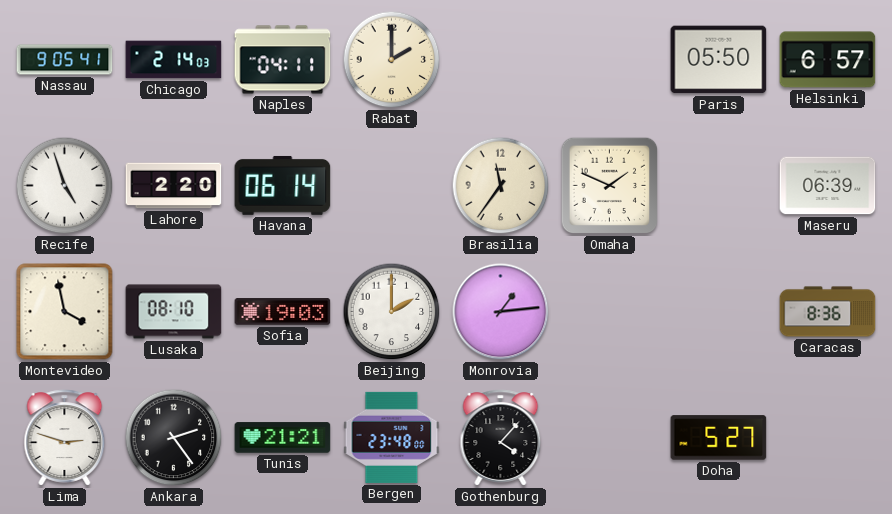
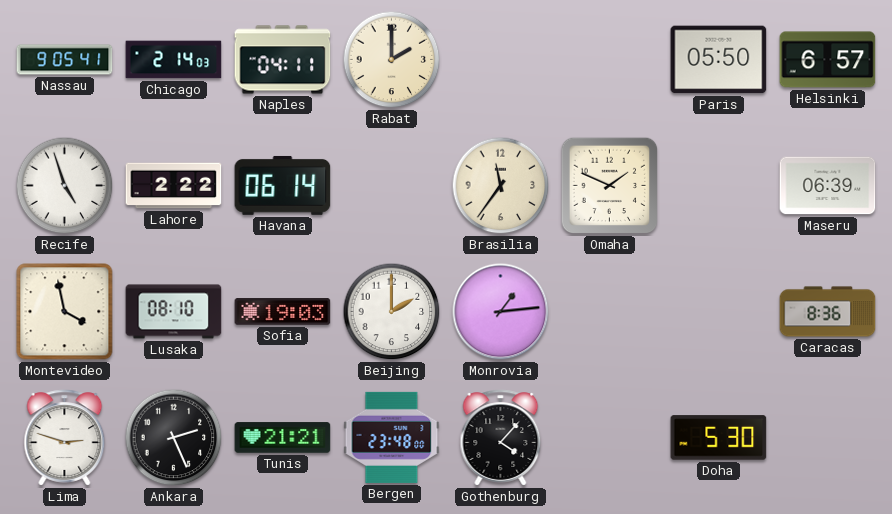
Lahore: 2:20 -> 2:22
Ankara: 2:24 -> 2:26
Doha: 5:27 -> 5:30
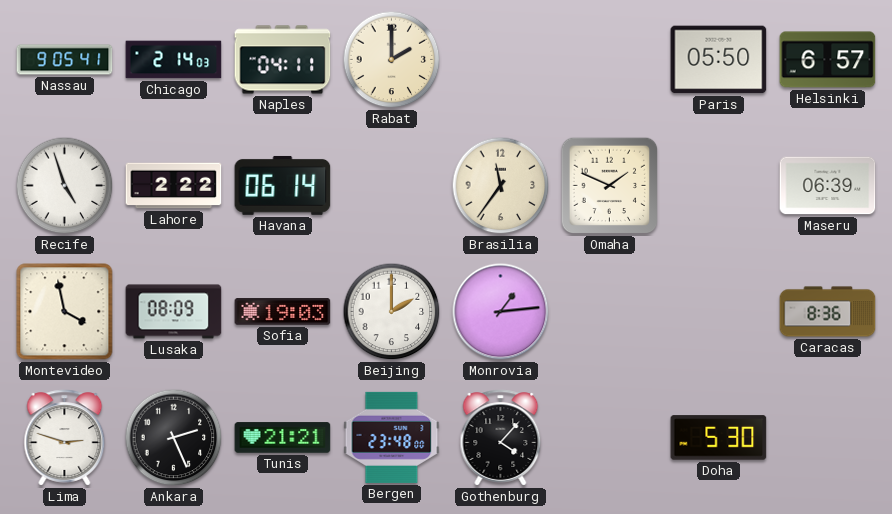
Lusaka: 08:10 -> 08:09
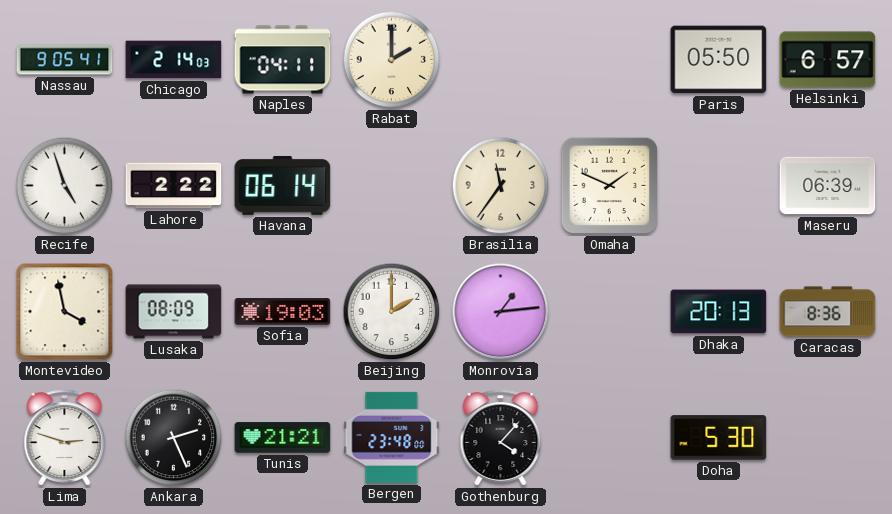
Dhaka: none -> 20:13
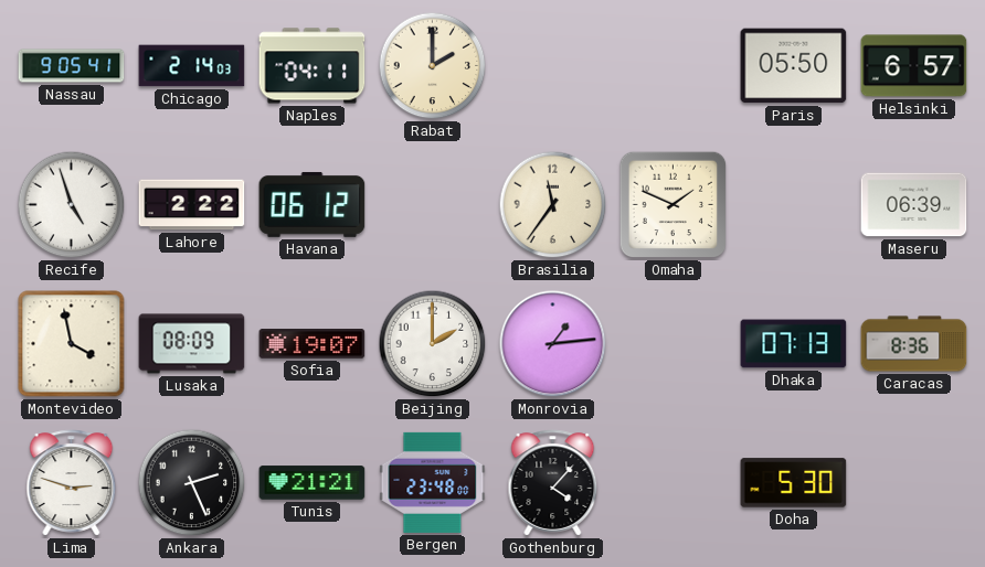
Havana: 06:14 -> 06:12
Sofia: 19:03 -> 19:07
Dhaka: 20:13 -> 07:13
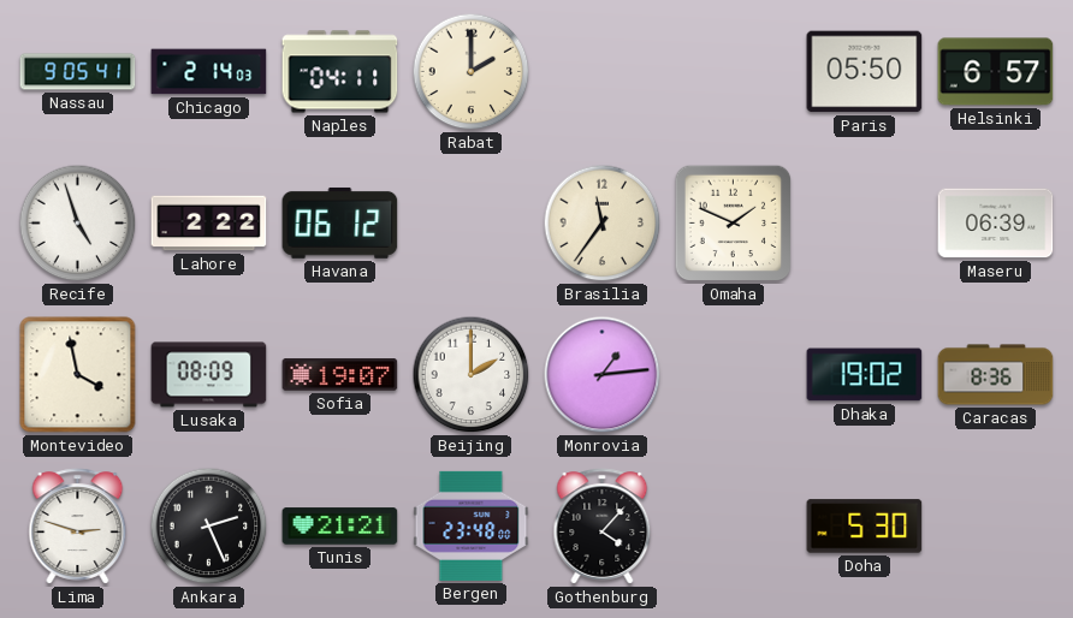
Dhaka: 07:13 -> 19:02
